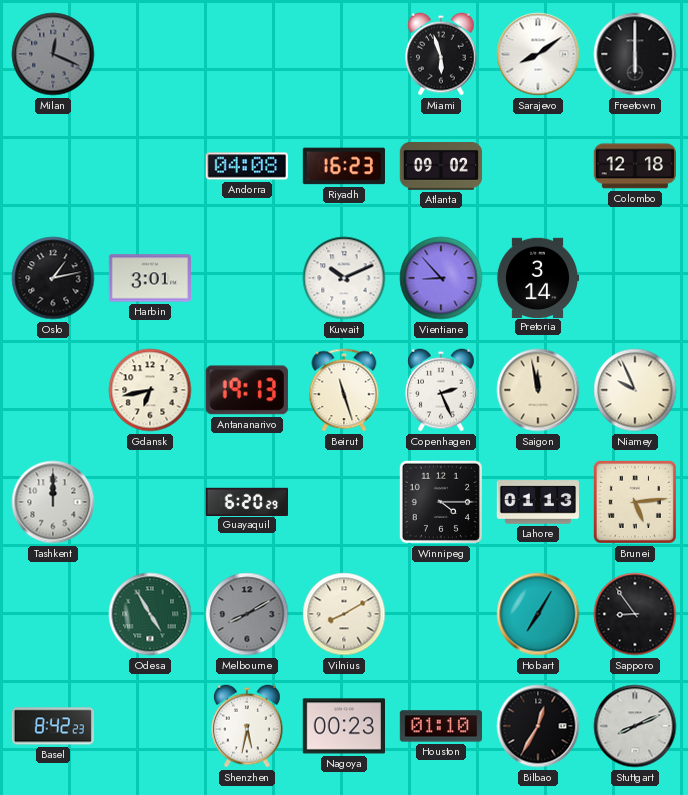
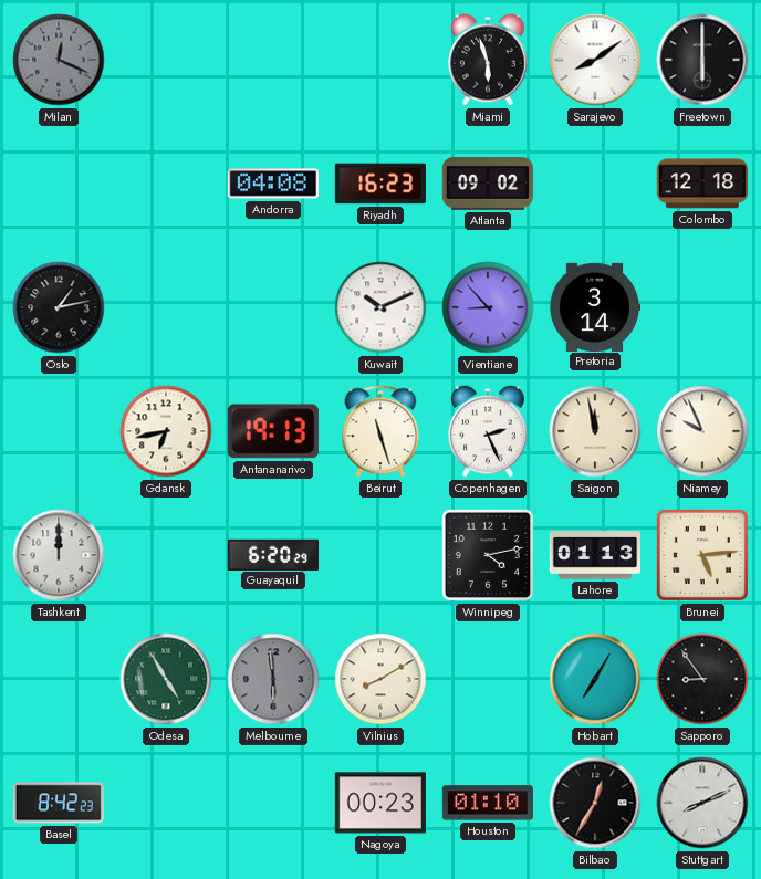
Harbin: 3:01 -> none
Winnipeg: 4:15 -> 4:13
Melbourne: 8:10 -> 5:59
Shenzhen: 5:32 -> none
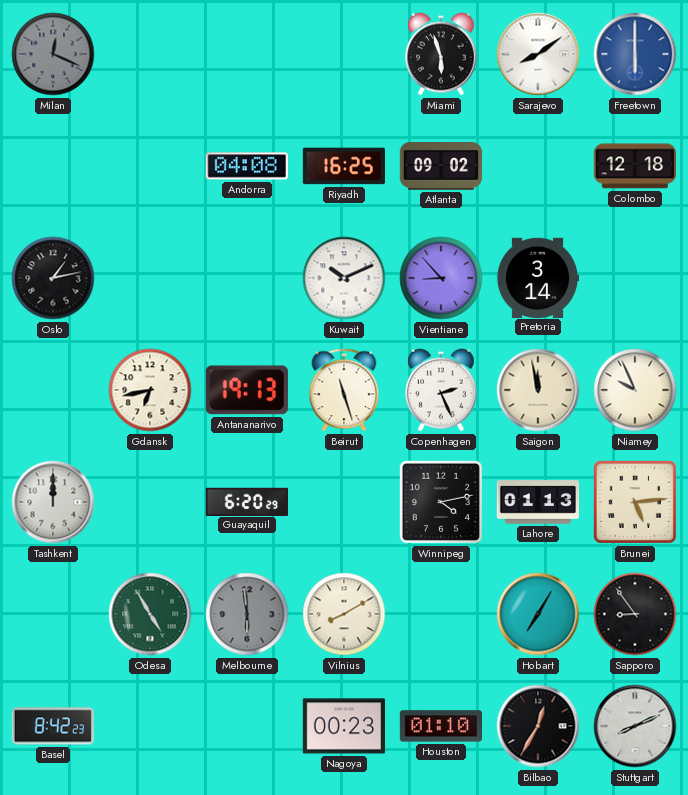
Freetown dial: black -> blue
Riyadh: 16:23 -> 16:25
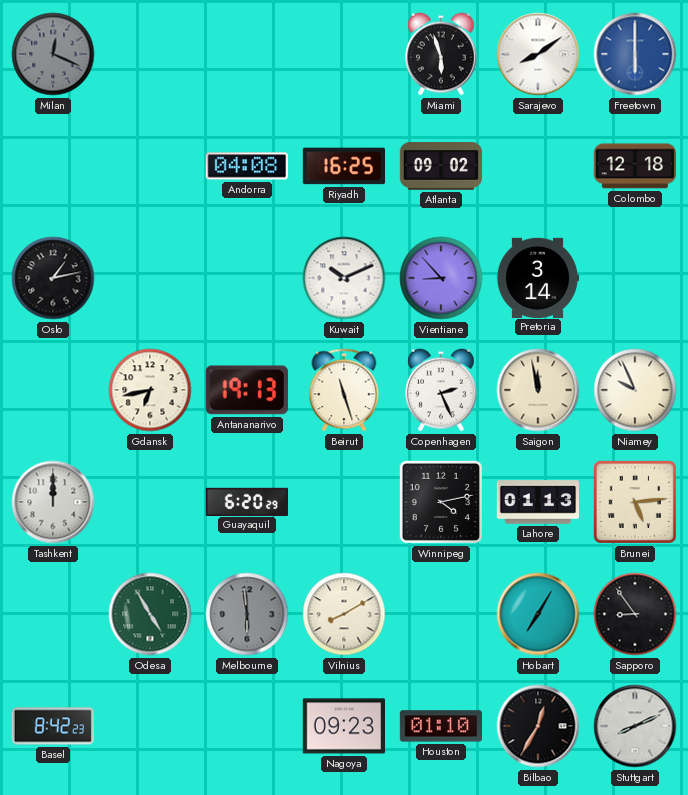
Nagoya: 00:23 -> 09:23
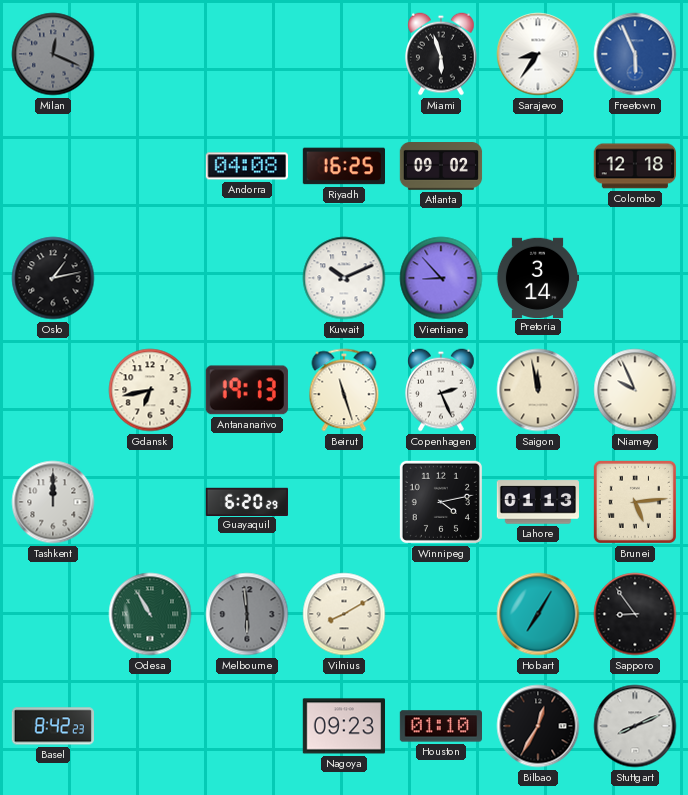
Sarajevo: 8:09 -> 8:36
Freetown: 6:00 -> 5:56
Odesa: 4:55 -> 10:55
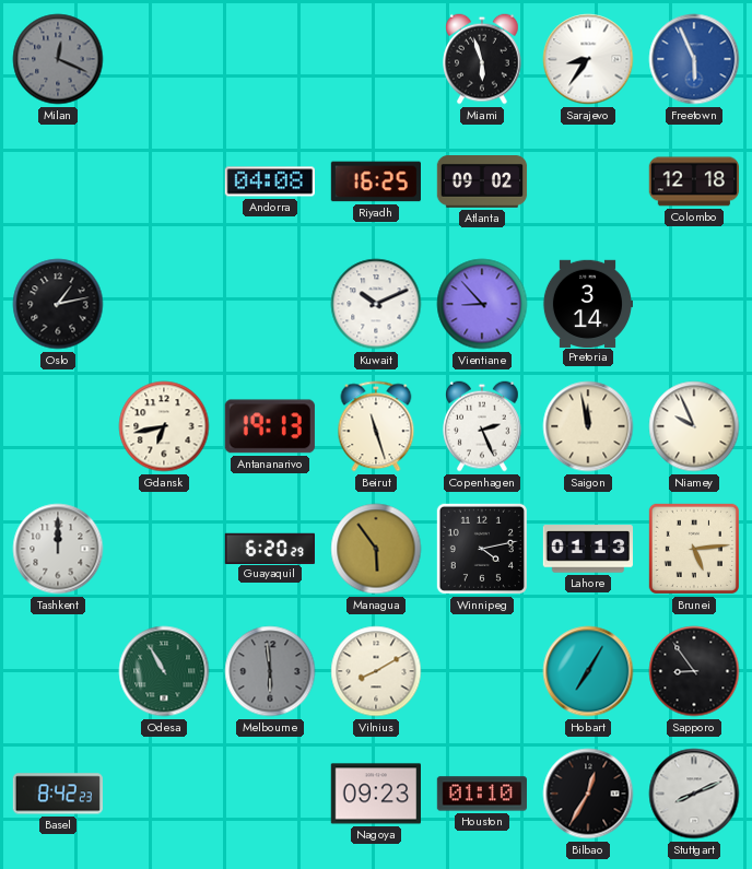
Managua: none -> 5:54
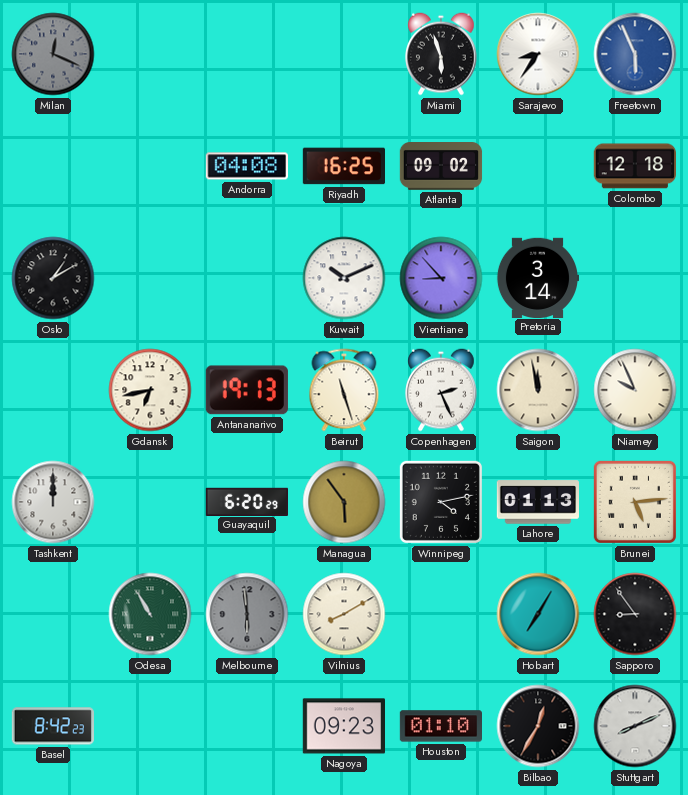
Oslo: 1:13 -> 1:10
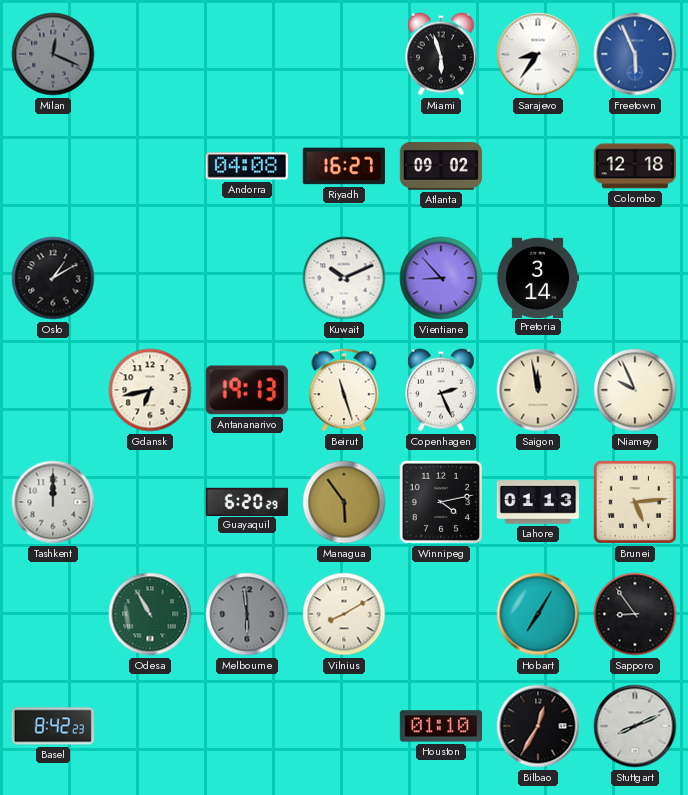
Riyadh: 16:25 -> 16:27
Nagoya: 09:23 -> none
